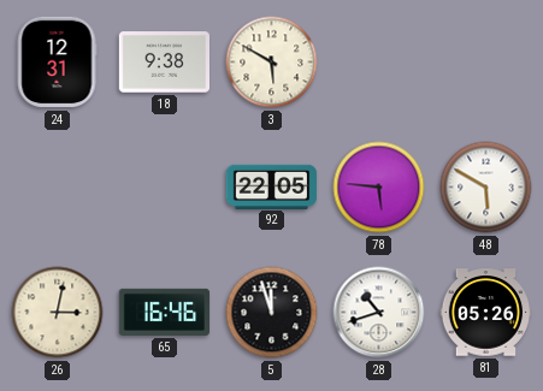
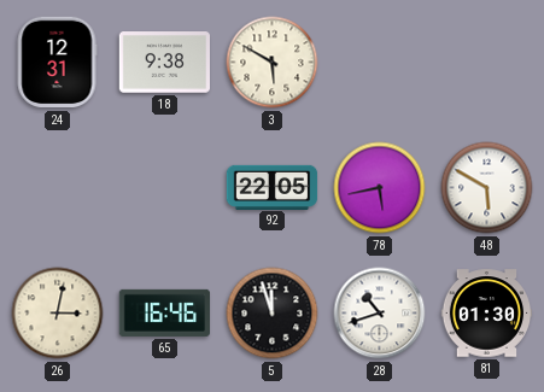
78: 5:46 -> 5:43
81: 05:26 -> 01:30
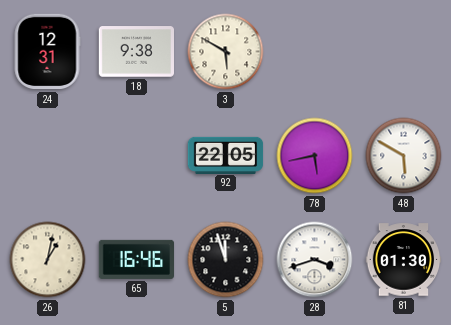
26: 3:02 -> 1:02
28: 10:42 -> 3:42
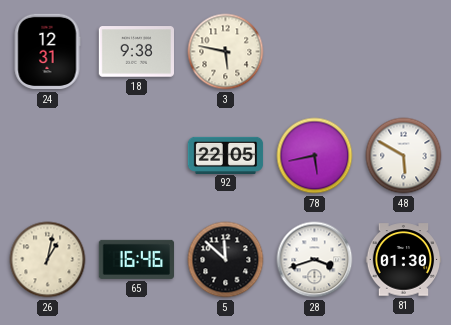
3: 5:50 -> 5:47
5: 11:57 -> 11:52
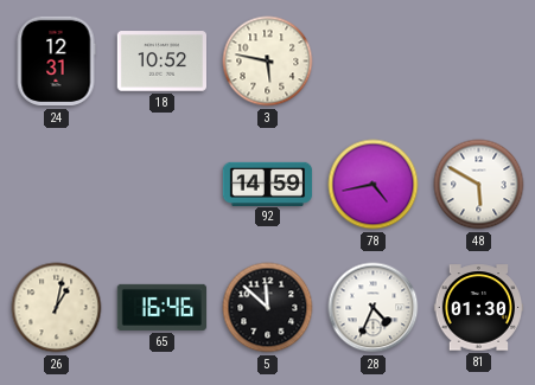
18: 9:38 -> 10:52
92: 22:05 -> 14:59
78: 5:43 -> 4:43
28: 3:42 -> 4:34
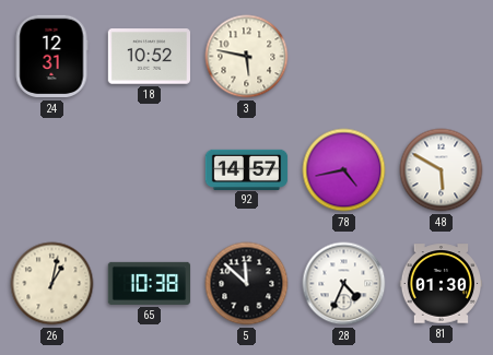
92: 14:59 -> 14:57
65: 16:46 -> 10:38
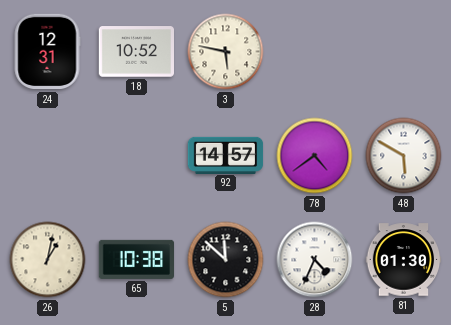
78: 4:43 -> 4:39
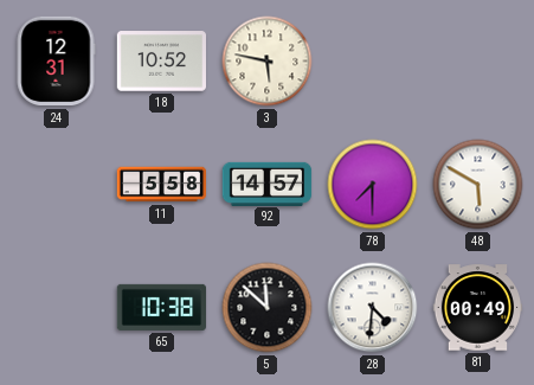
11: none -> 5:58
78: 4:39 -> 7:30
26: 1:02 -> none
28: 4:34 -> 4:31
81: 01:30 -> 00:49
